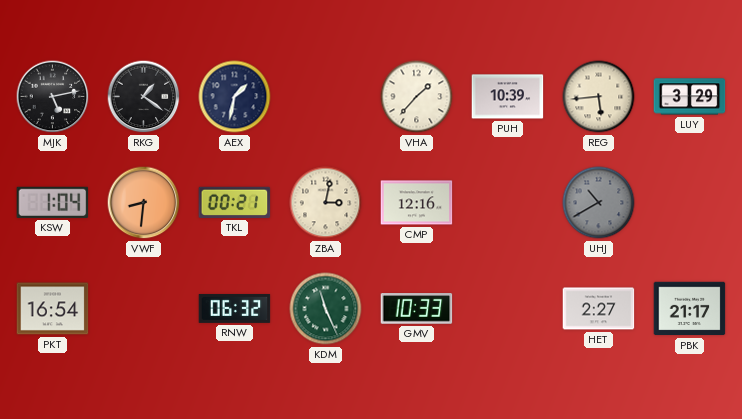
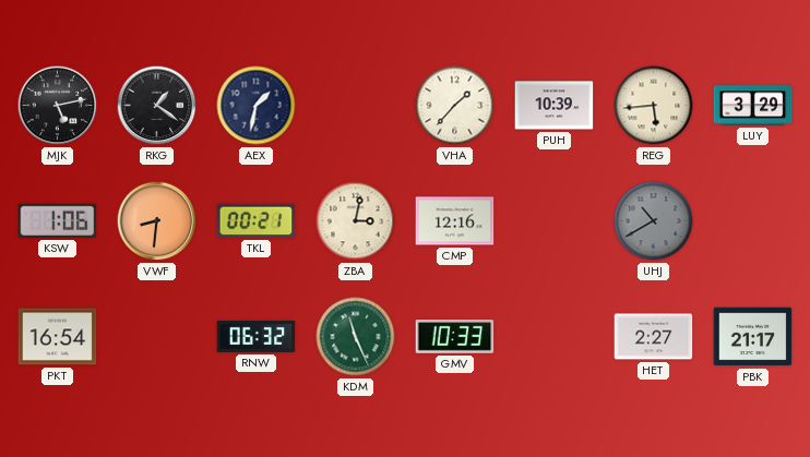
KSW: 1:04 -> 1:06
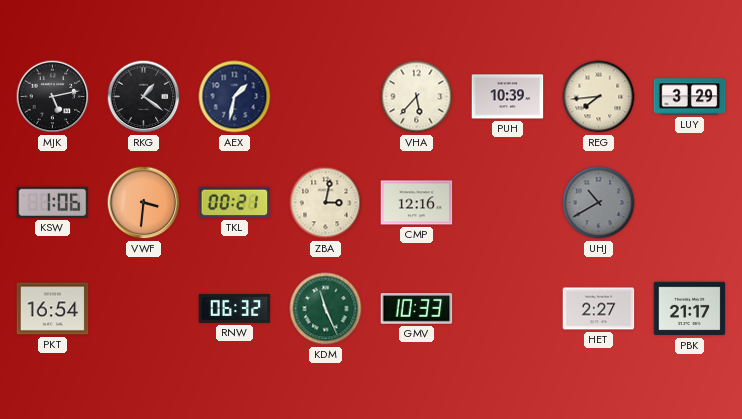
VHA: 1:37 -> 5:37
REG: 5:44 -> 7:44
VWF: 8:31 -> 3:31
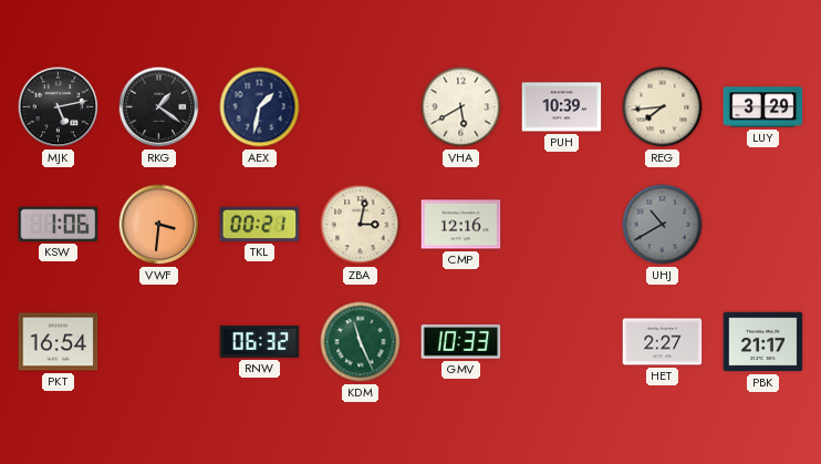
VHA: 5:37 -> 5:40
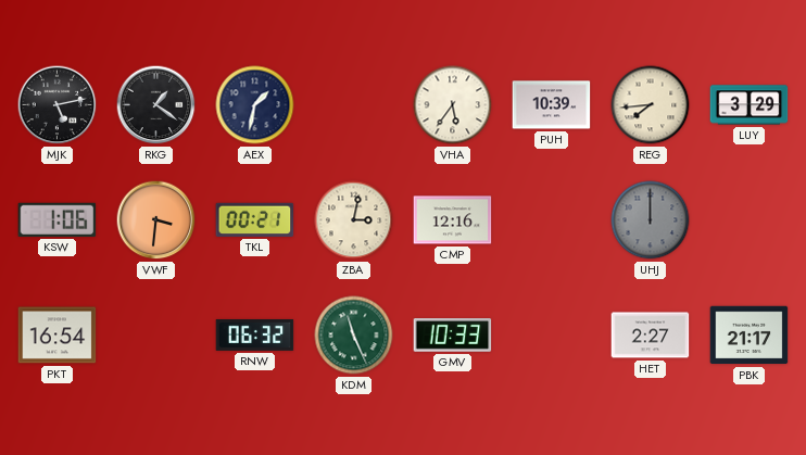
VHA: 5:40 -> 5:36
UHJ: 10:40 -> 12:00
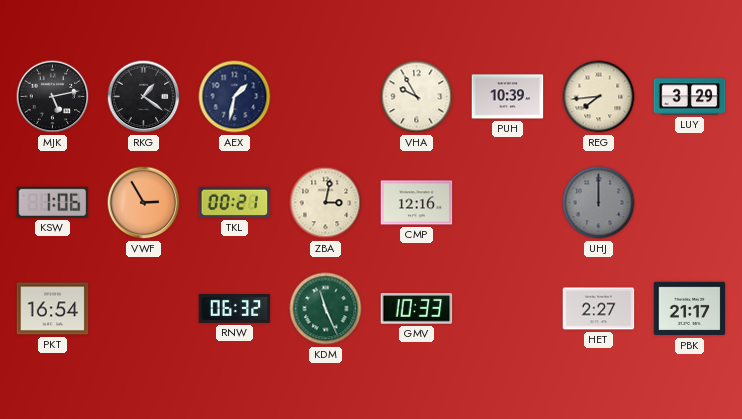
VHA: 5:36 -> 9:55
VWF: 3:31 -> 2:55
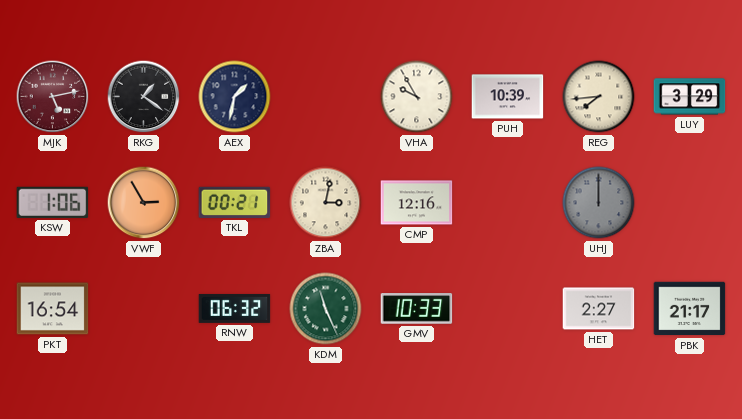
MJK dial: black -> burgundy
